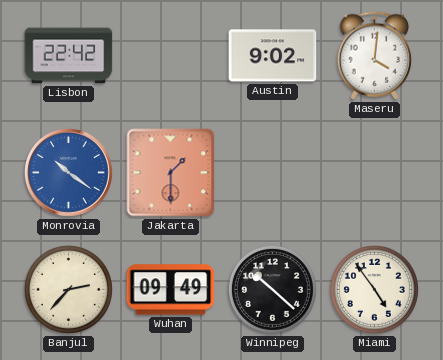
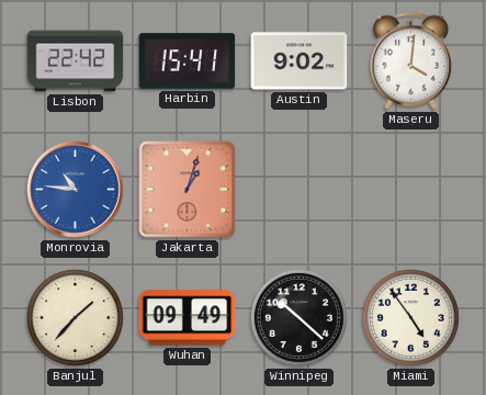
Harbin: none -> 15:41
Monrovia: 10:21 -> 10:46
Jakarta: 1:30 -> 1:03
Banjul: 2:37 -> 1:37
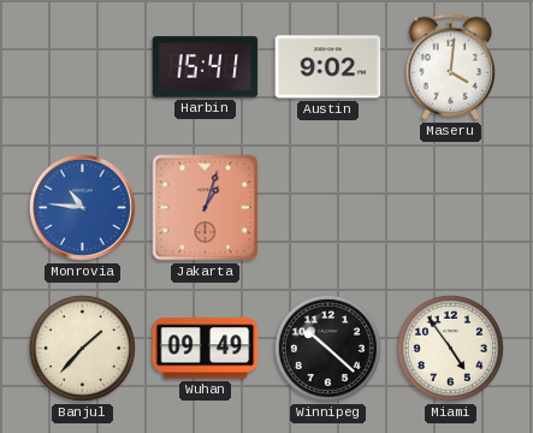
Lisbon: 22:42 -> none
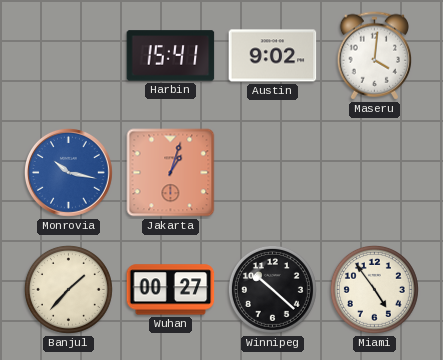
Monrovia: 10:46 -> 10:17
Wuhan: 09:49 -> 00:27
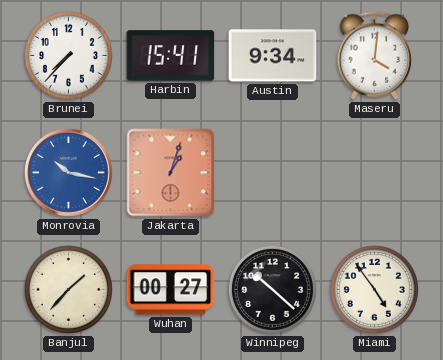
Brunei: none -> 7:37
Austin: 9:02 -> 9:34
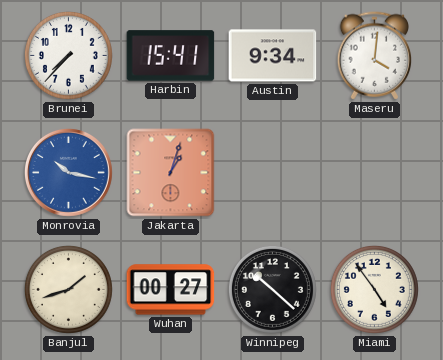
Banjul: 1:37 -> 1:42
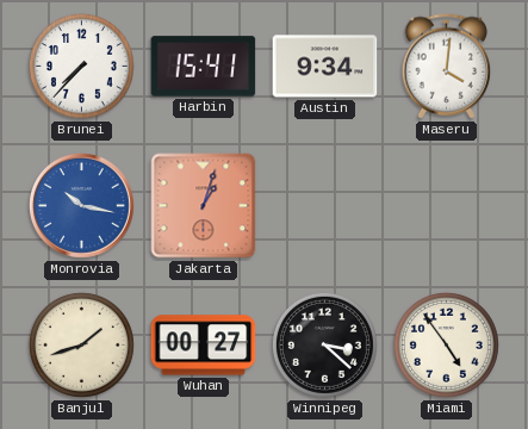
Winnipeg: 10:22 -> 3:22
